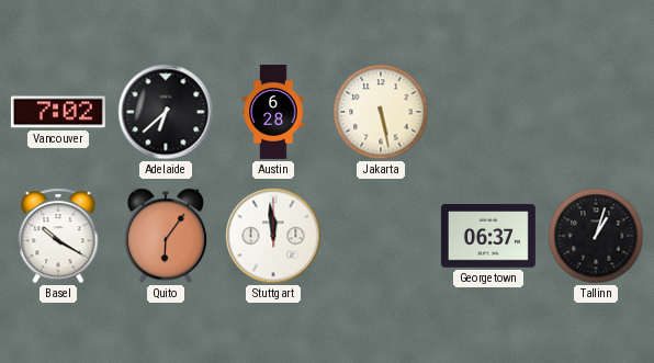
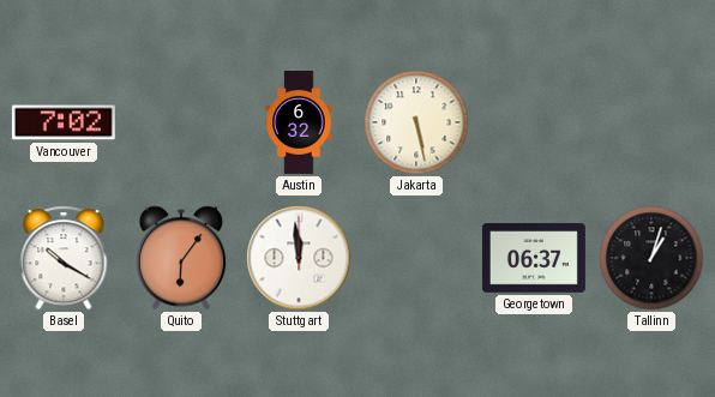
Adelaide: 6:38 -> none
Austin: 6:28 -> 6:32
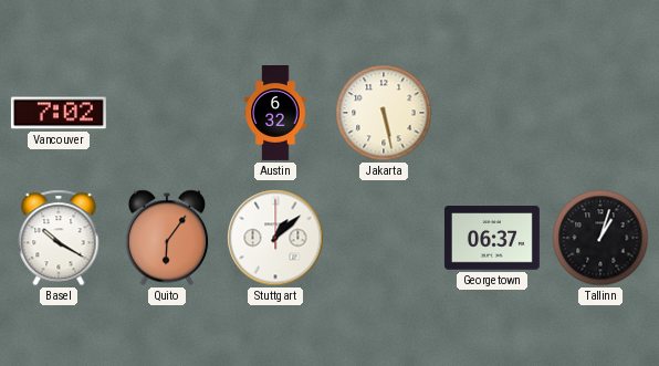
Stuttgart: 11:59 -> 1:08
